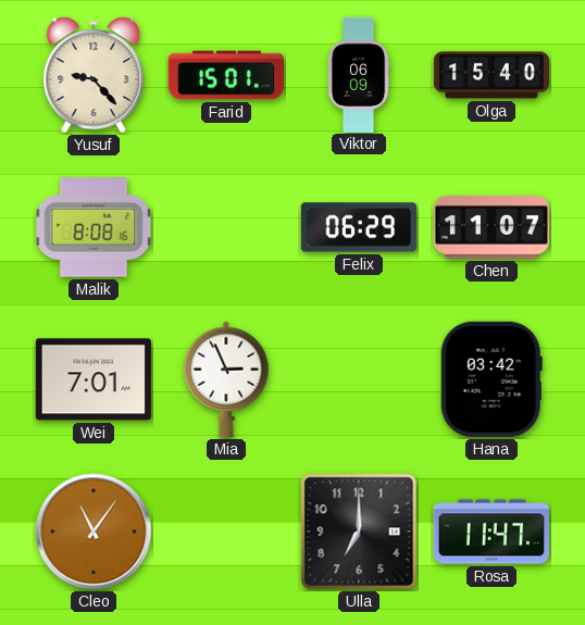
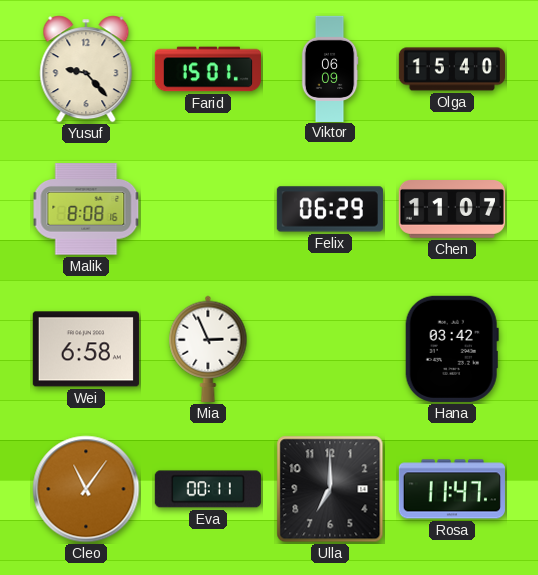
Wei: 7:01 -> 6:58
Eva: none -> 00:11
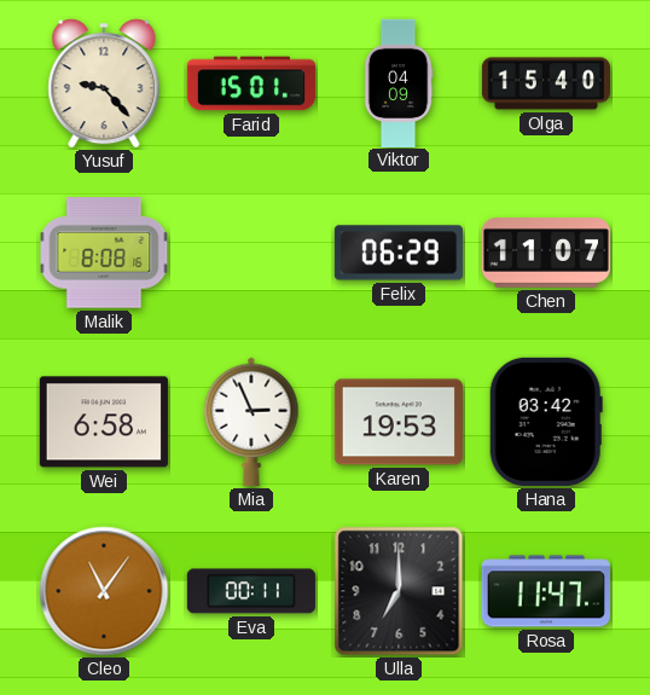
Viktor: 06:09 -> 04:09
Karen: none -> 19:53
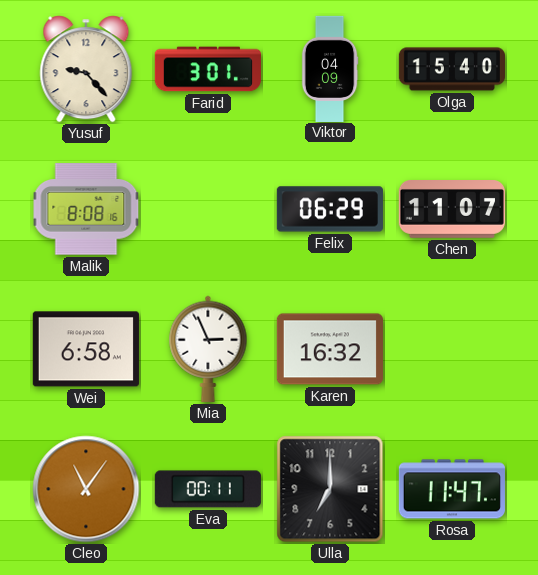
Farid: 15:01 -> 3:01
Karen: 19:53 -> 16:32
Hana: 03:42 -> none
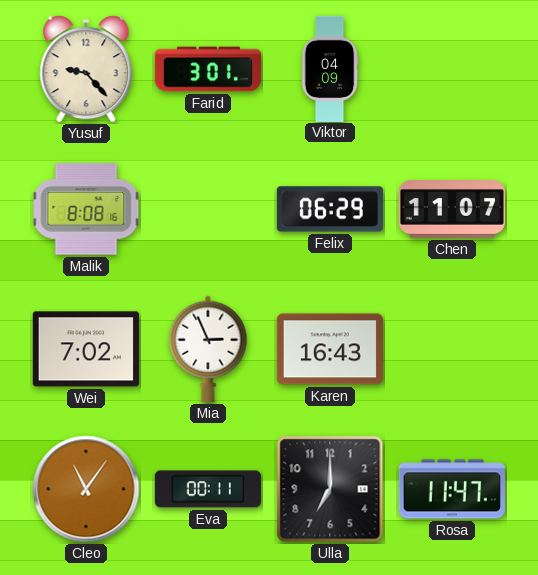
Olga: 15:40 -> none
Wei: 6:58 -> 7:02
Karen: 16:32 -> 16:43
